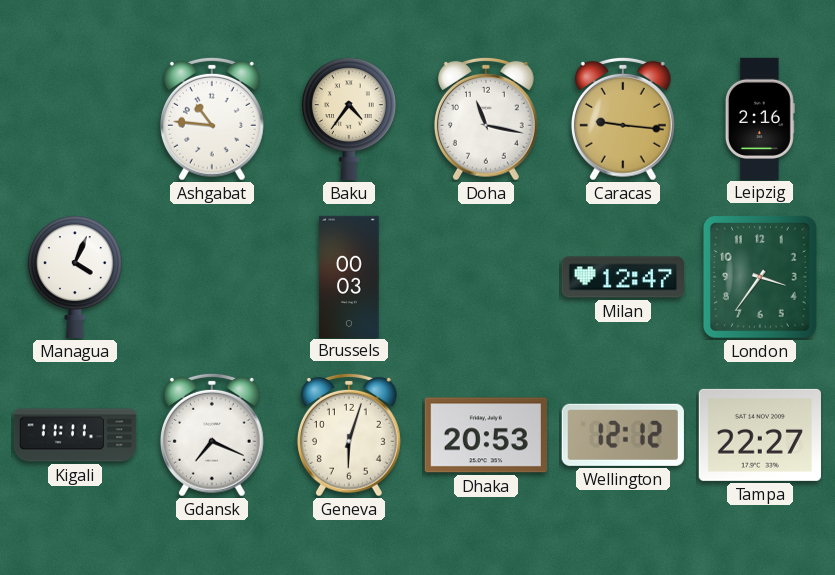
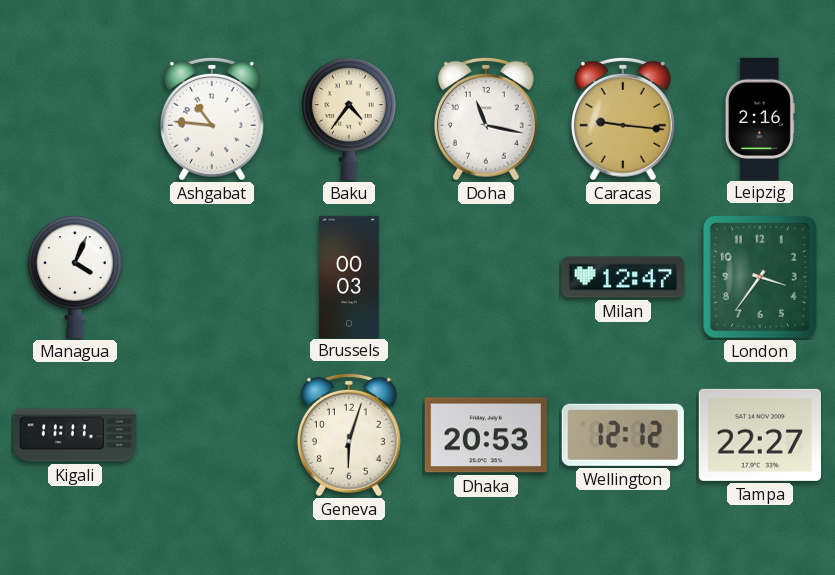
Gdansk: 7:19 -> none
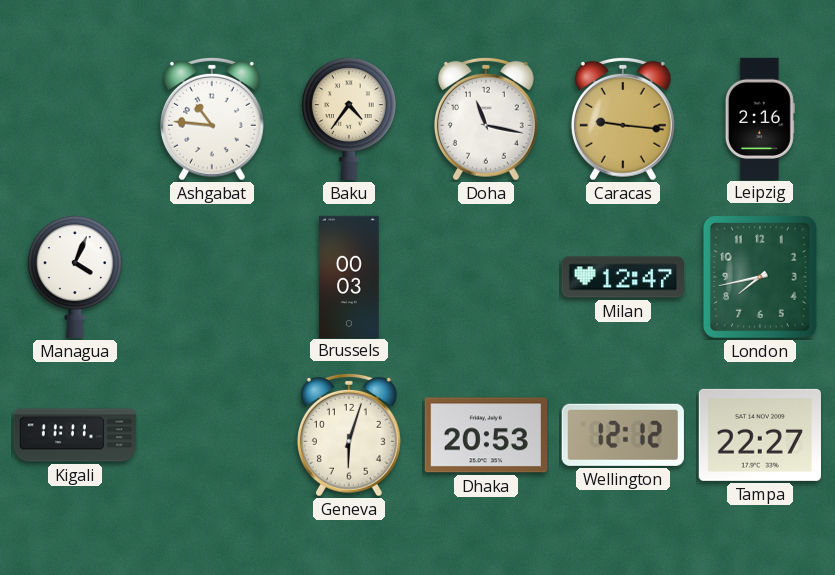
London: 3:36 -> 7:43
